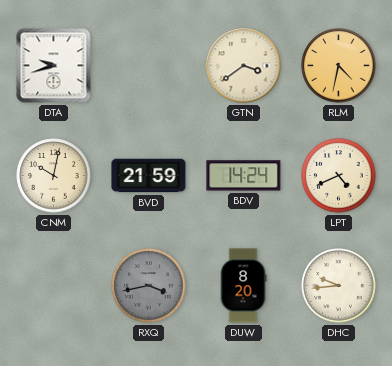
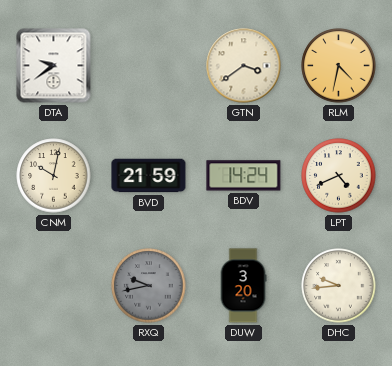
DTA: 9:42 -> 9:39
RXQ: 3:43 -> 9:43
DUW: 8:20 -> 3:20
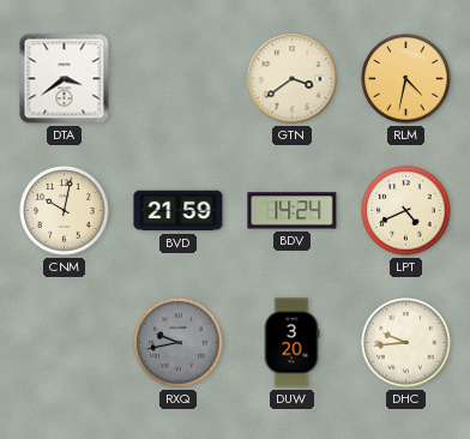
DTA: 9:39 -> 3:39
